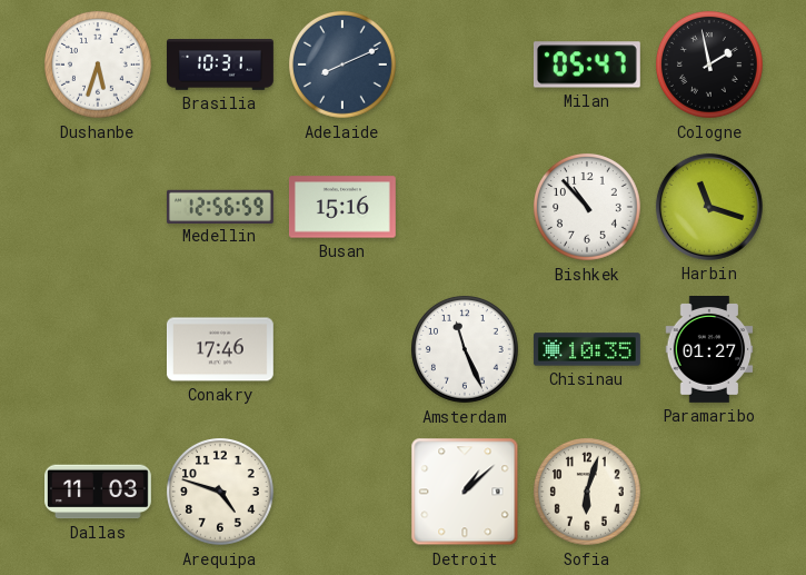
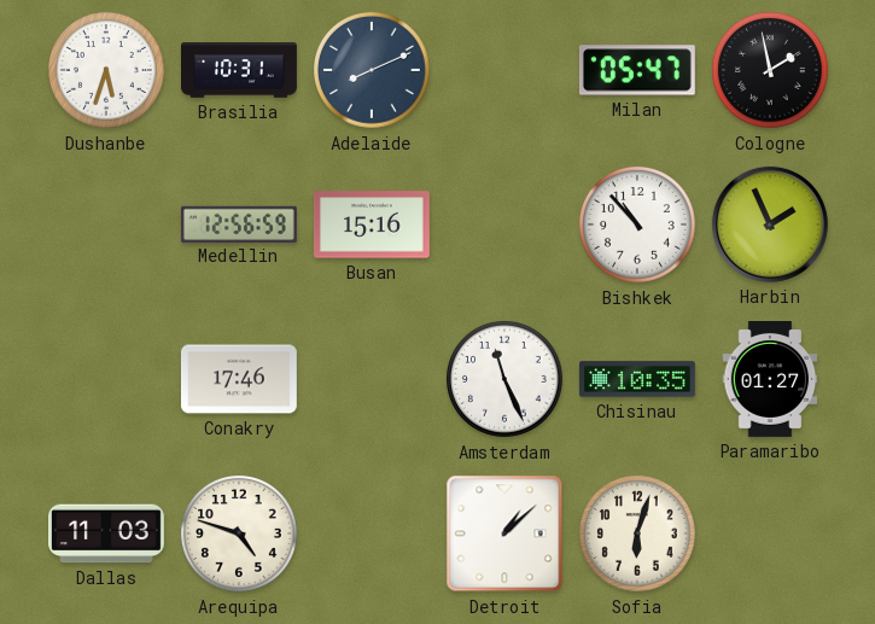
Harbin: 11:18 -> 1:56
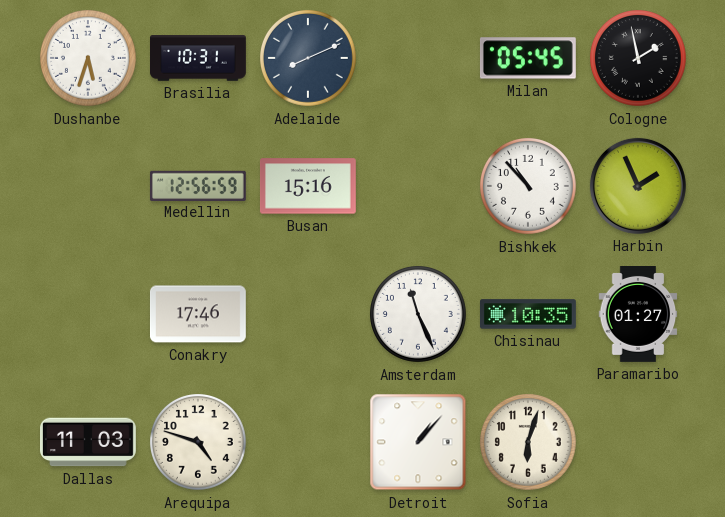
Milan: 05:47 -> 05:45
Detroit: 1:08 -> 1:07
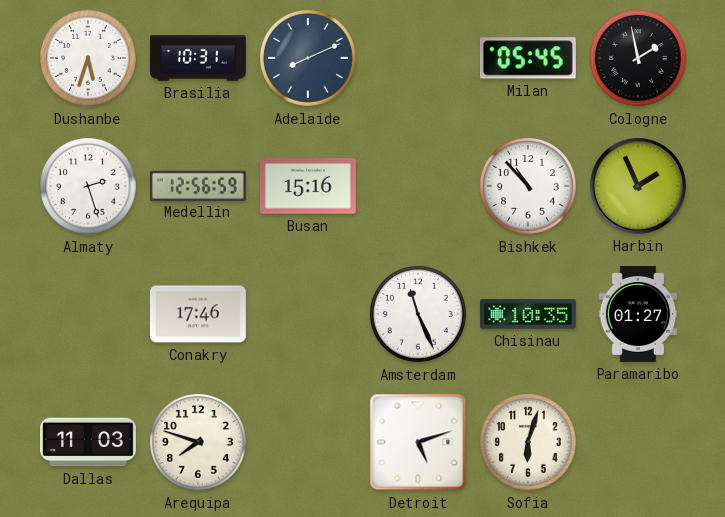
Almaty: none -> 2:27
Arequipa: 4:48 -> 7:48
Detroit: 1:07 -> 5:12
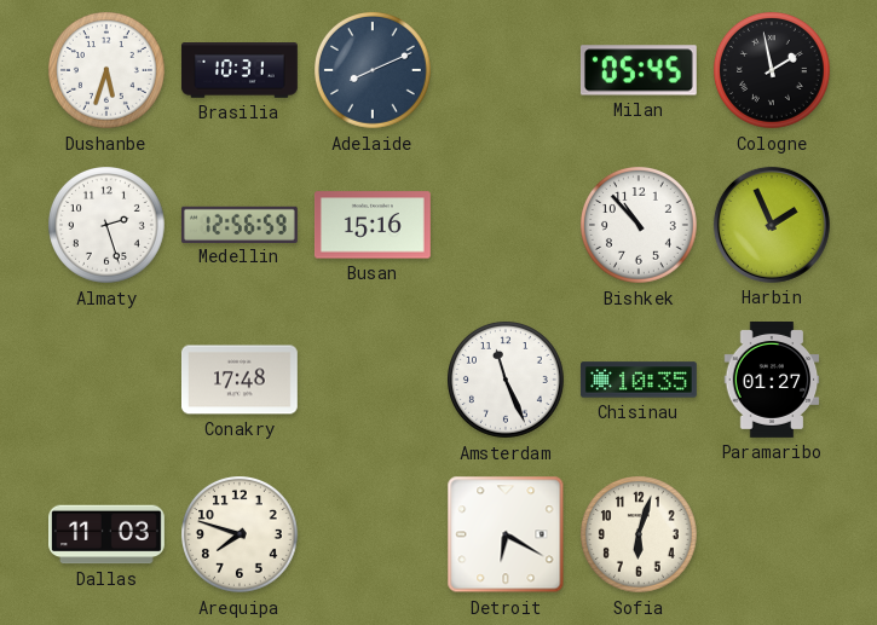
Conakry: 17:46 -> 17:48
Detroit: 5:12 -> 6:20
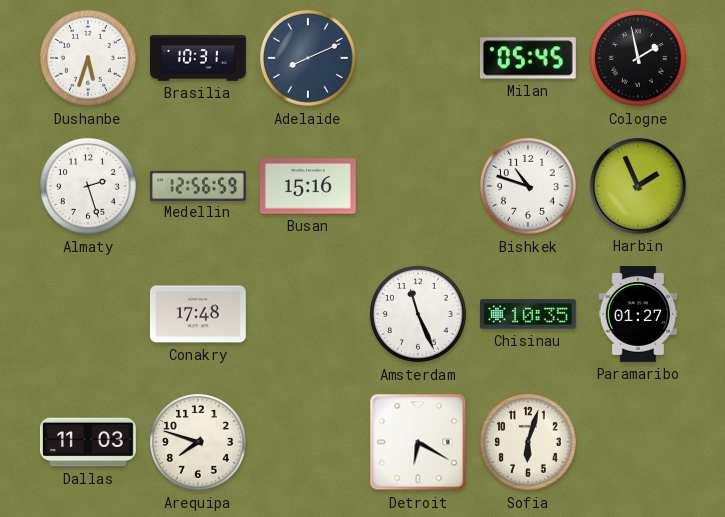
Bishkek: 10:53 -> 10:48
